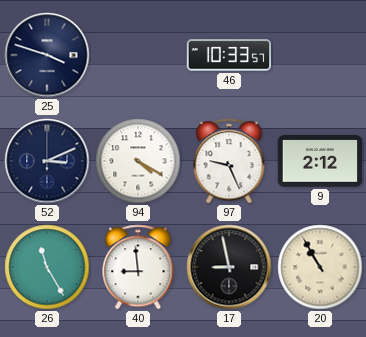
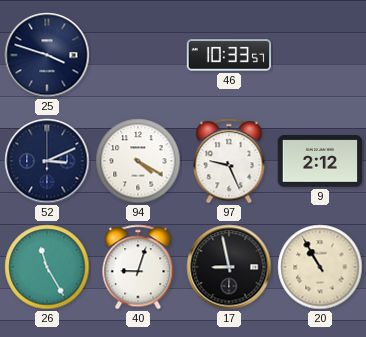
40: 8:59 -> 9:03
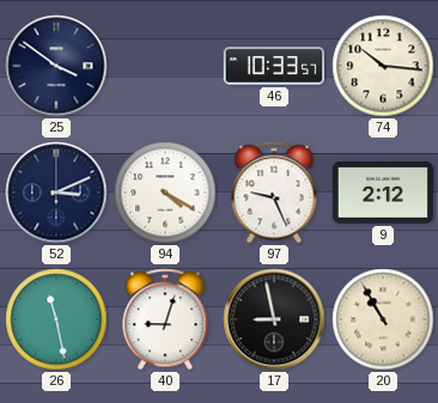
25: 3:48 -> 3:51
74: none -> 10:16
26: 11:25 -> 11:28
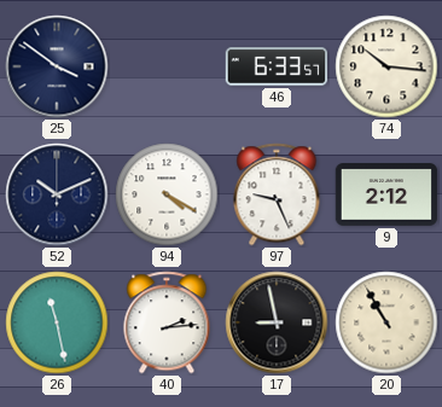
46: 10:33 -> 6:33
52: 3:11 -> 10:11
40: 9:03 -> 2:14
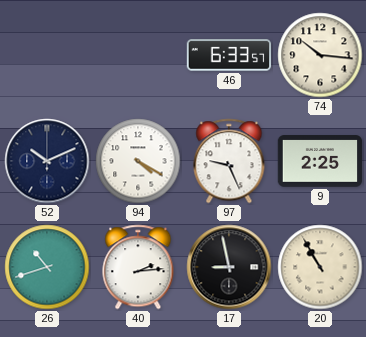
25: 3:51 -> none
9: 2:12 -> 2:25
26: 11:28 -> 10:42
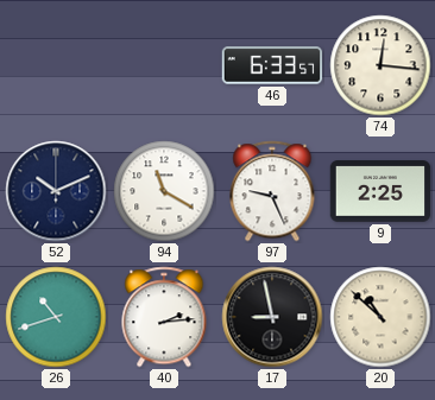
74: 10:16 -> 12:16
94: 4:20 -> 11:20
20: 10:55 -> 10:52
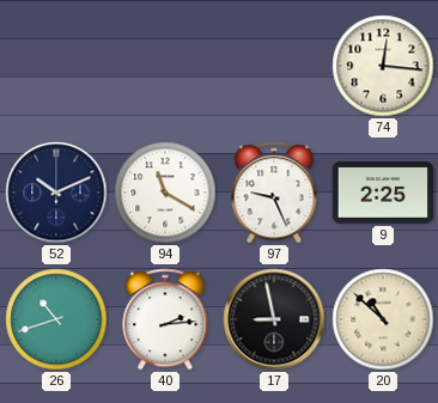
46: 6:33 -> none
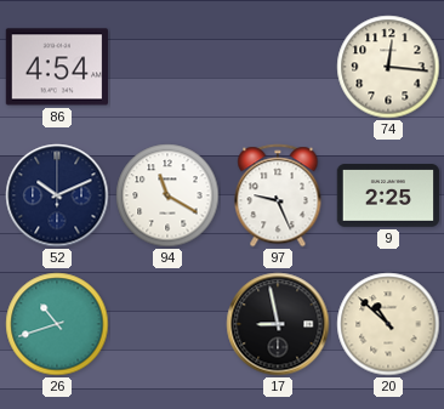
86: none -> 4:54
40: 2:14 -> none
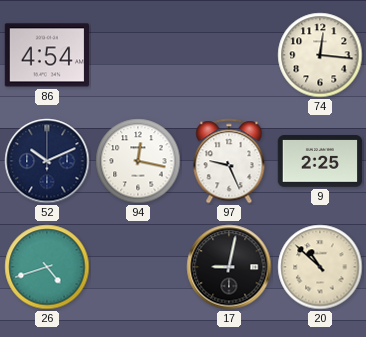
94: 11:20 -> 12:17
26: 10:42 -> 4:42
17: 8:58 -> 9:02
